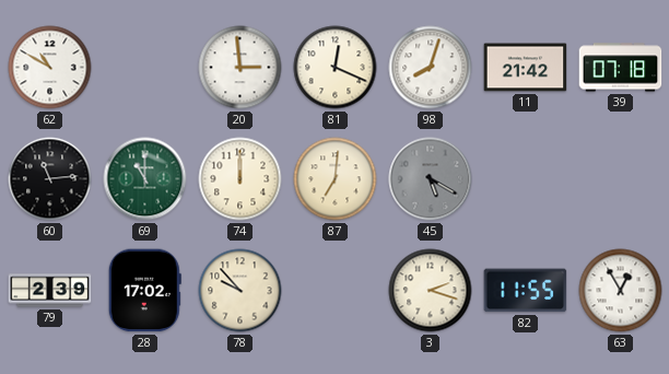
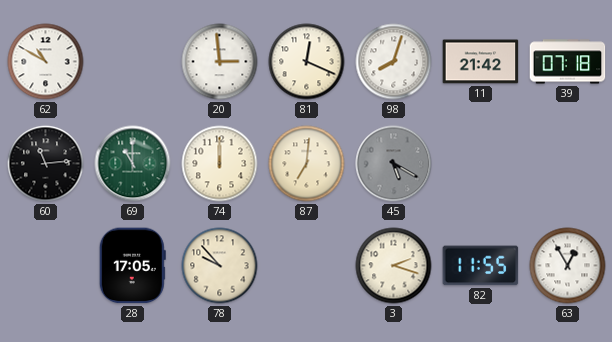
79: 2:39 -> none
28: 17:02 -> 17:05
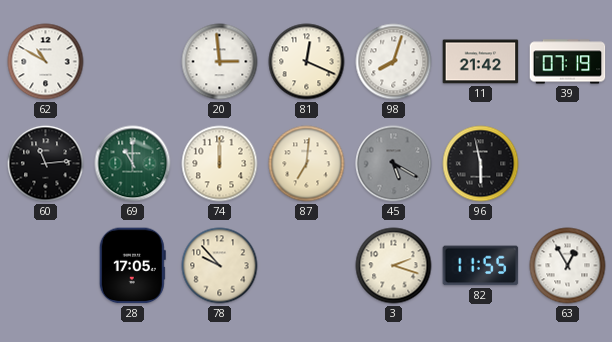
39: 07:18 -> 07:19
96: none -> 5:58
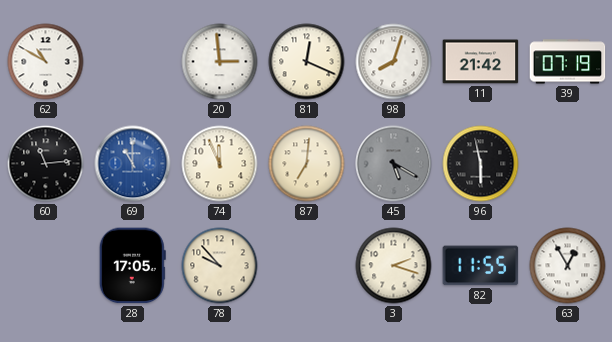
69 dial: green -> blue
74: 12:00 -> 11:56
